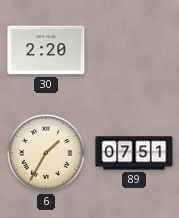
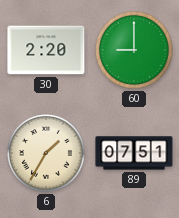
60: none -> 9:00
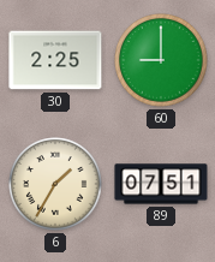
30: 2:20 -> 2:25
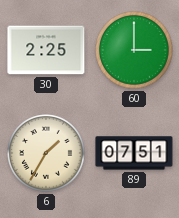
60: 9:00 -> 3:00
